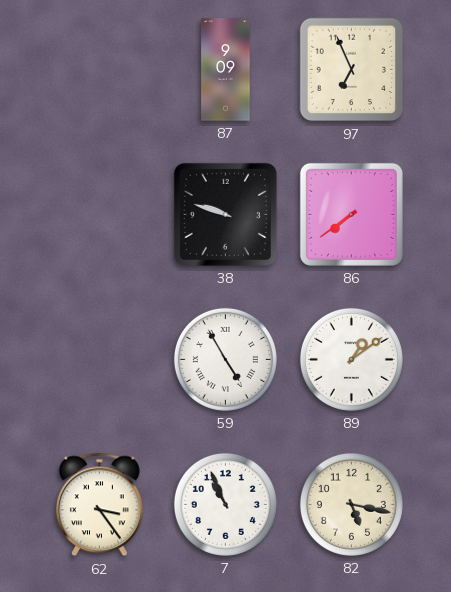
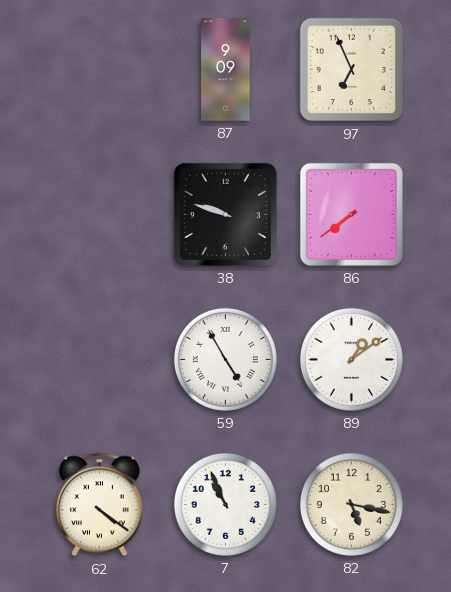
62: 3:24 -> 4:21
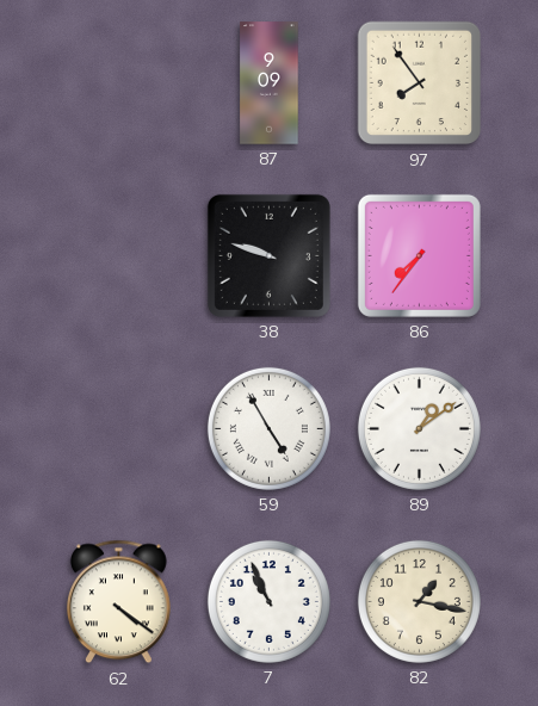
97: 6:56 -> 7:54
86: 7:39 -> 7:36
82: 5:17 -> 1:17
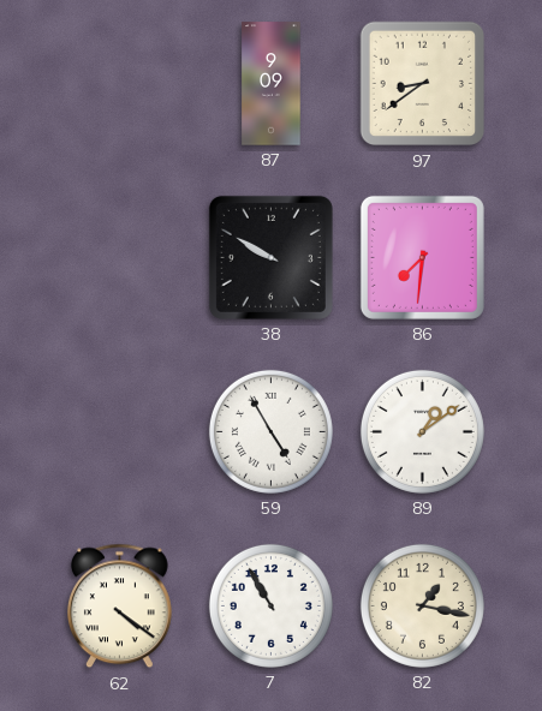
97: 7:54 -> 8:39
38: 9:48 -> 9:50
86: 7:36 -> 7:31
7: 10:56 -> 10:55
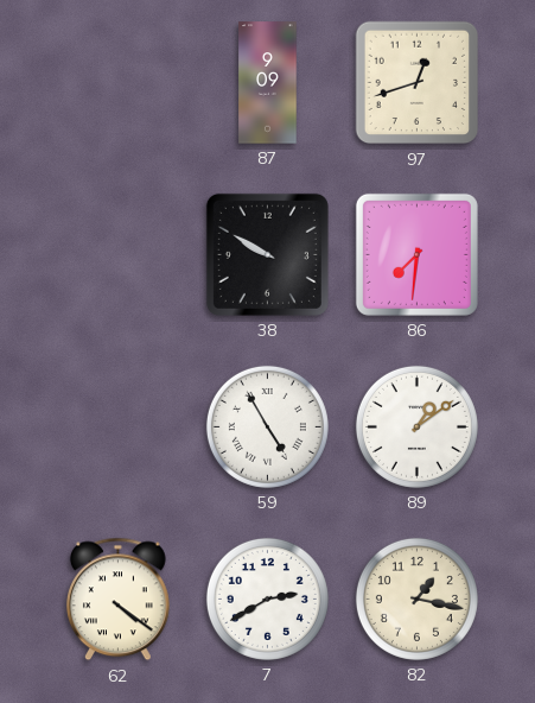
97: 8:39 -> 12:42
7: 10:55 -> 2:40
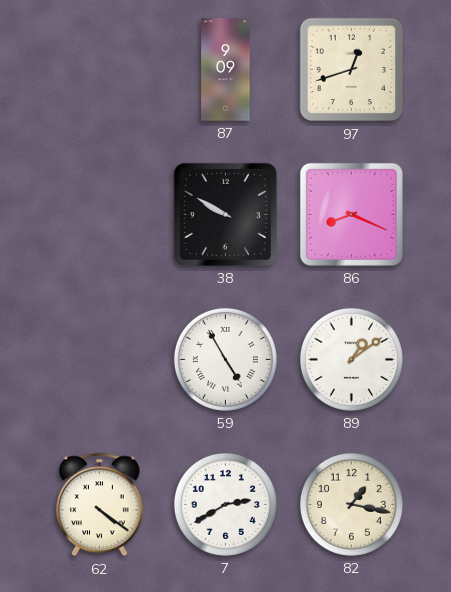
86: 7:31 -> 8:19
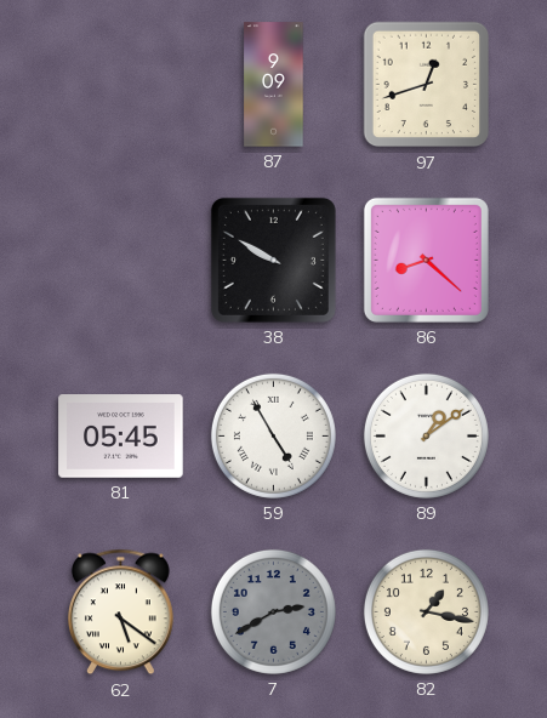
86: 8:19 -> 8:22
81: none -> 05:45
62: 4:21 -> 5:21
7 dial: white -> grey
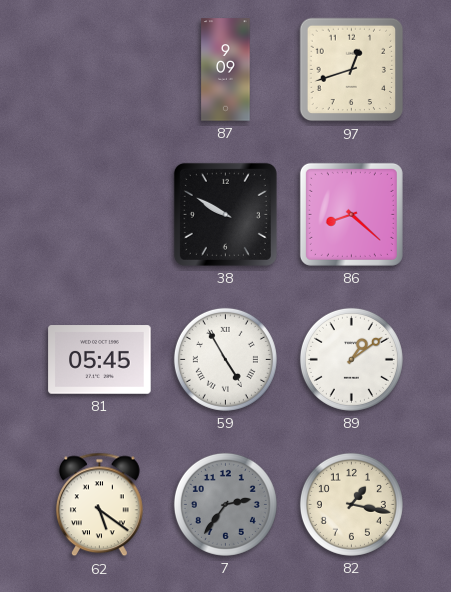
7: 2:40 -> 2:36
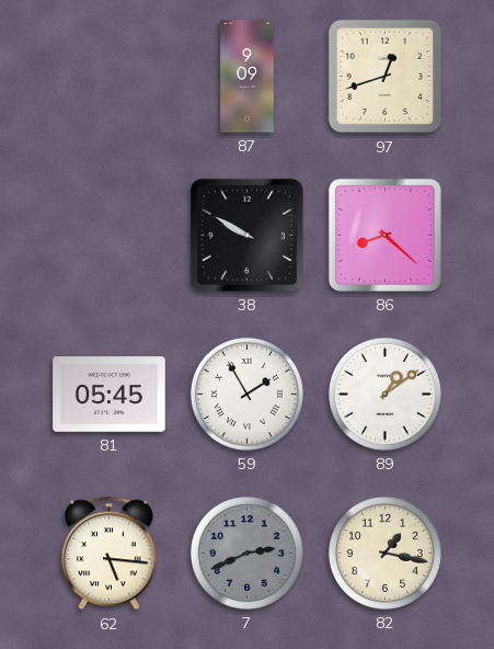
59: 4:55 -> 1:55
62: 5:21 -> 5:16
7: 2:36 -> 2:41
